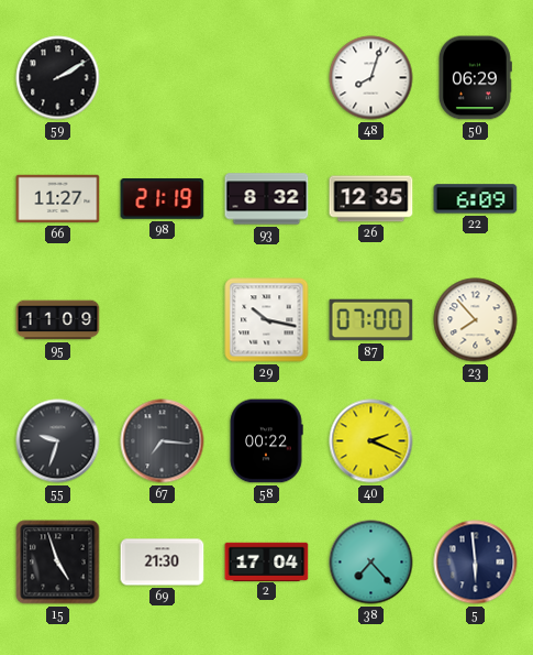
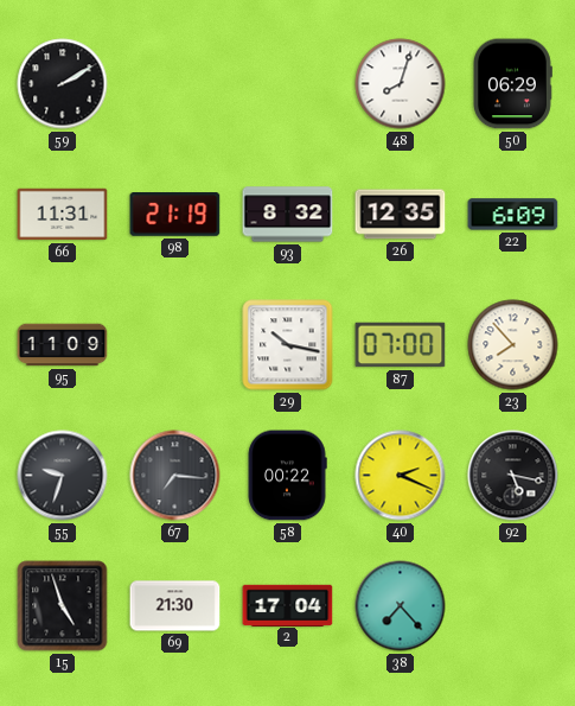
66: 11:27 -> 11:31
92: none -> 5:17
5: 5:59 -> none
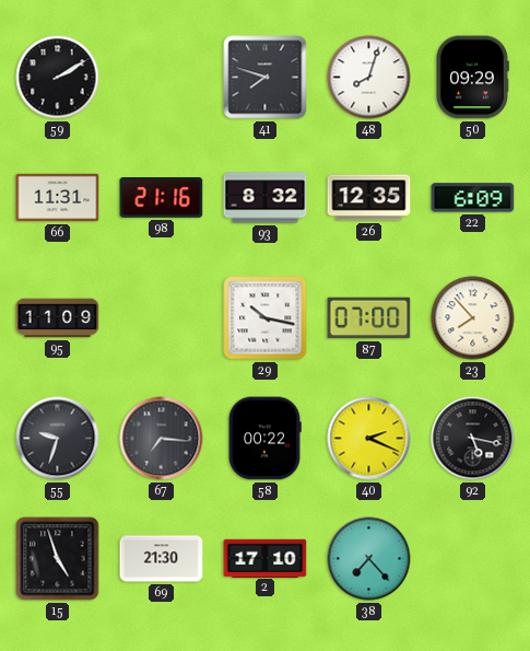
41: none -> 7:48
50: 06:29 -> 09:29
98: 21:19 -> 21:16
2: 17:04 -> 17:10
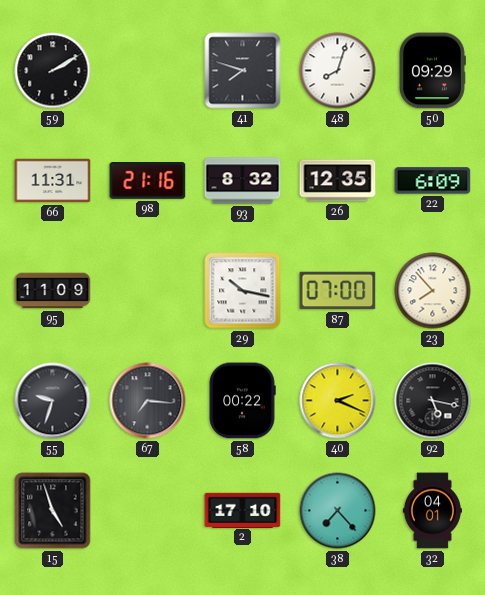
69: 21:30 -> none
32: none -> 04:01
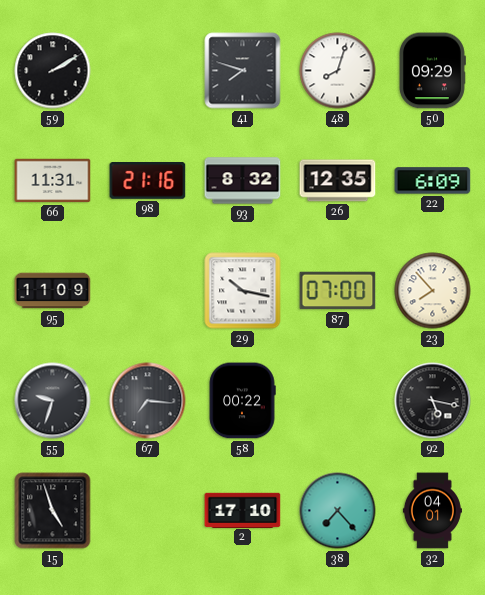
40: 2:19 -> none
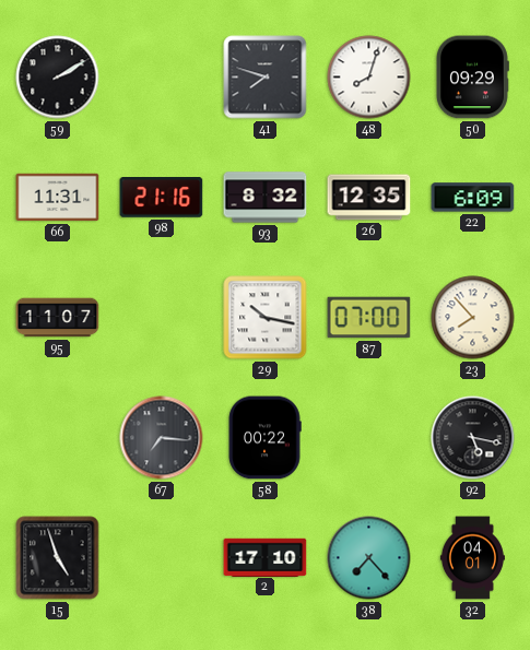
95: 11:09 -> 11:07
55: 9:33 -> none
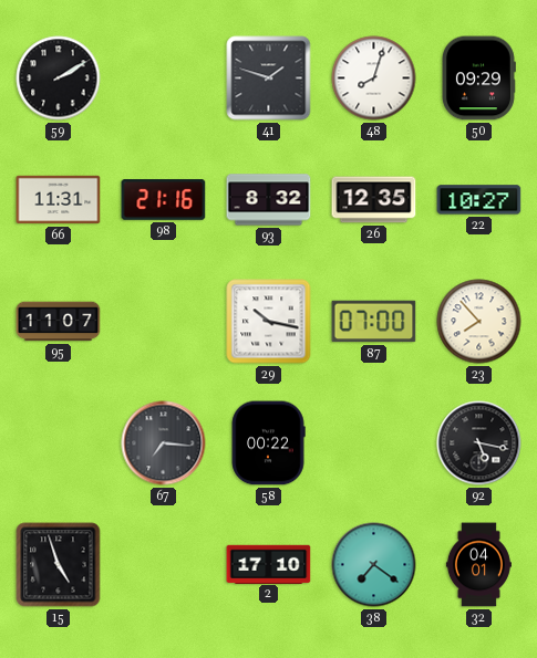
41: 7:48 -> 1:48
22: 6:09 -> 10:27
38: 7:23 -> 7:21
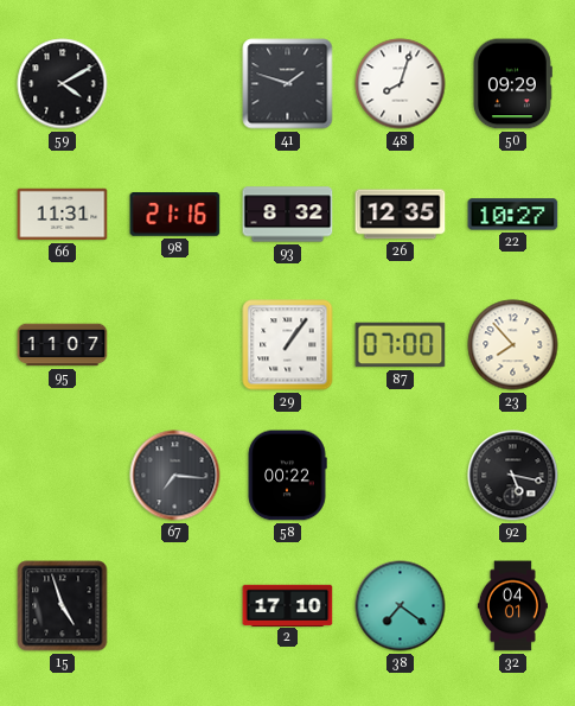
59: 2:10 -> 4:10
29: 10:17 -> 1:06
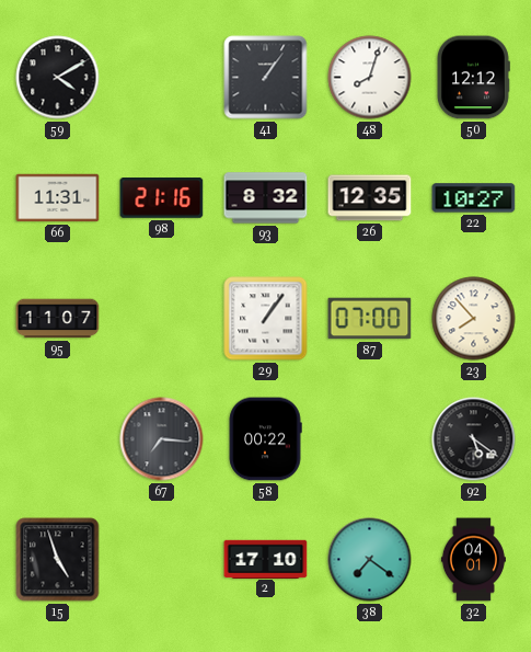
41: 1:48 -> 1:06
50: 09:29 -> 12:12
92: 5:17 -> 5:21
